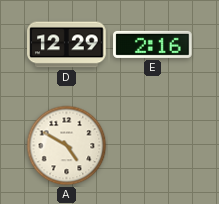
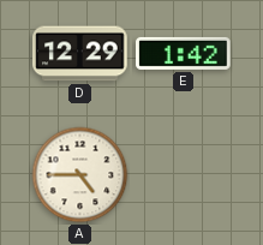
E: 2:16 -> 1:42
A: 4:50 -> 4:45
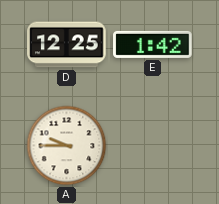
D: 12:29 -> 12:25
A: 4:45 -> 9:45
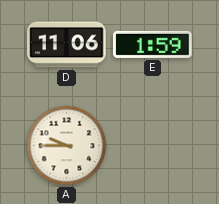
D: 12:25 -> 11:06
E: 1:42 -> 1:59
